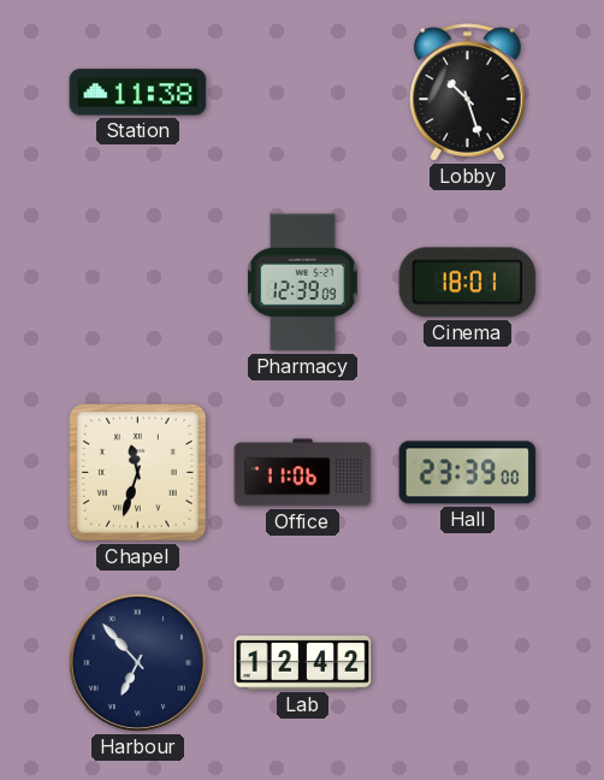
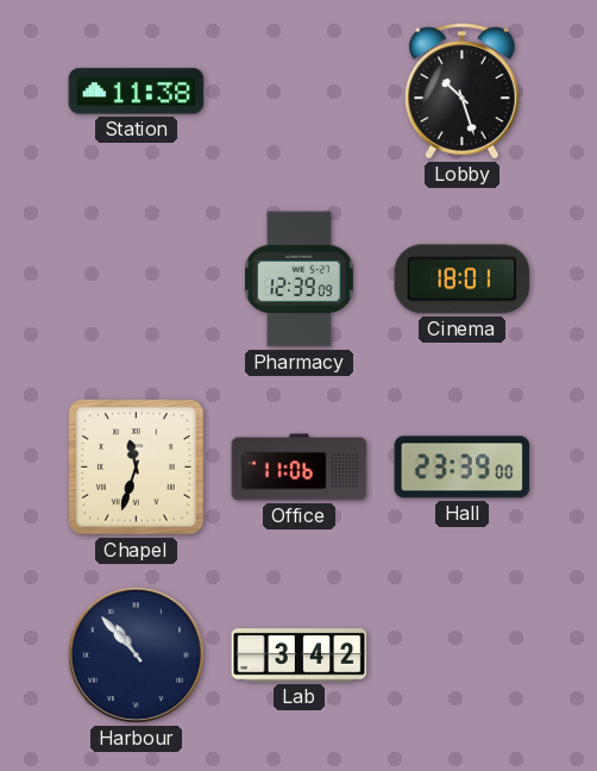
Harbour: 6:53 -> 10:53
Lab: 12:42 -> 3:42
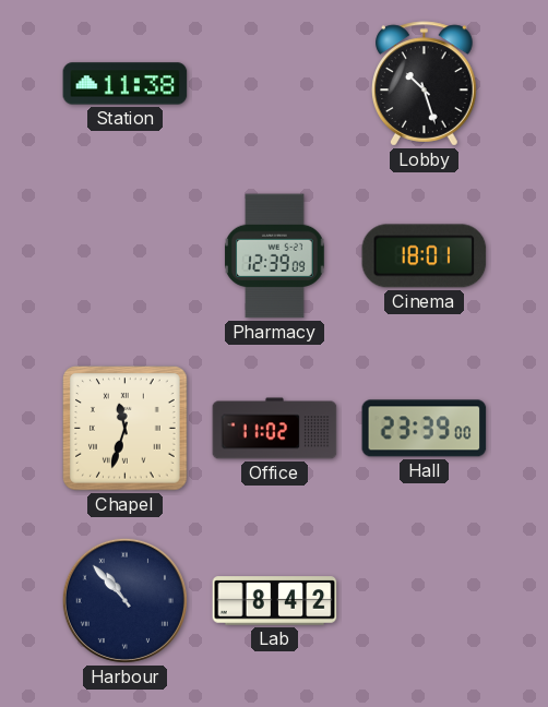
Office: 11:06 -> 11:02
Lab: 3:42 -> 8:42
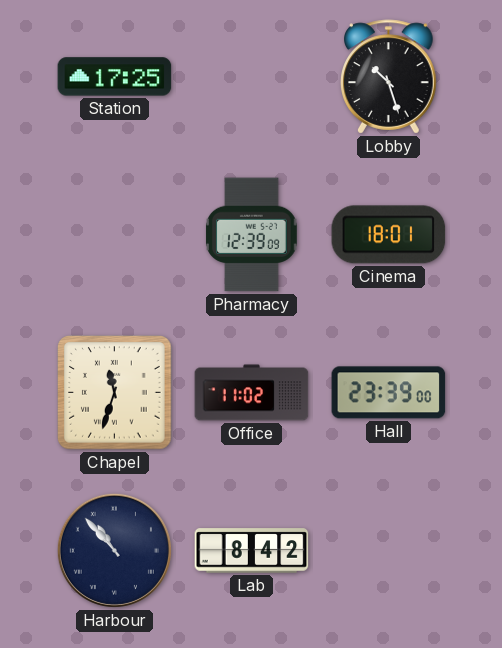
Station: 11:38 -> 17:25
